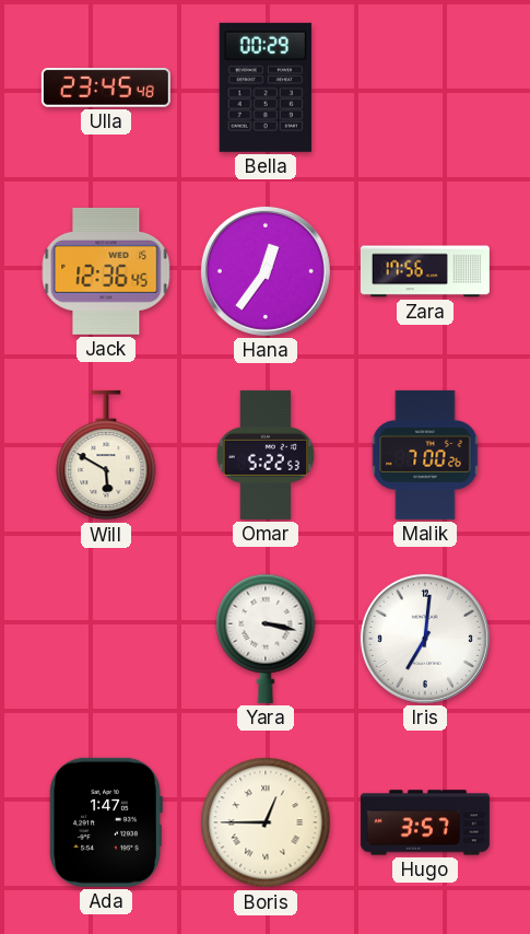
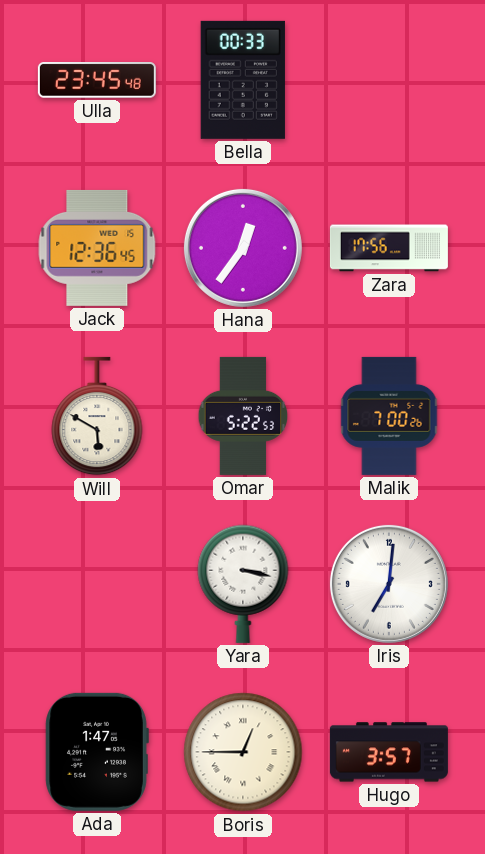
Bella: 00:29 -> 00:33
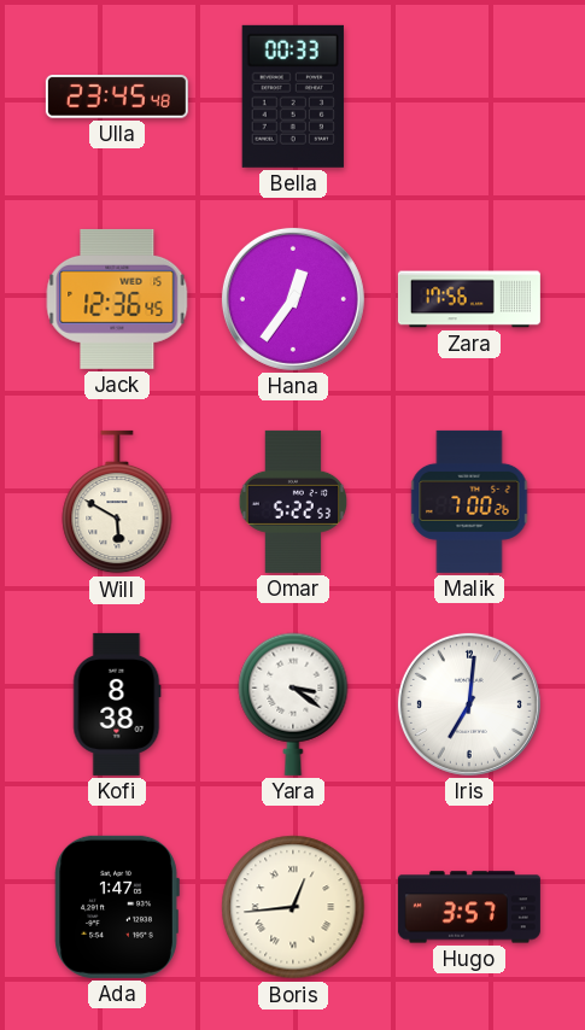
Kofi: none -> 8:38
Yara: 3:17 -> 3:21
Boris: 12:45 -> 12:44
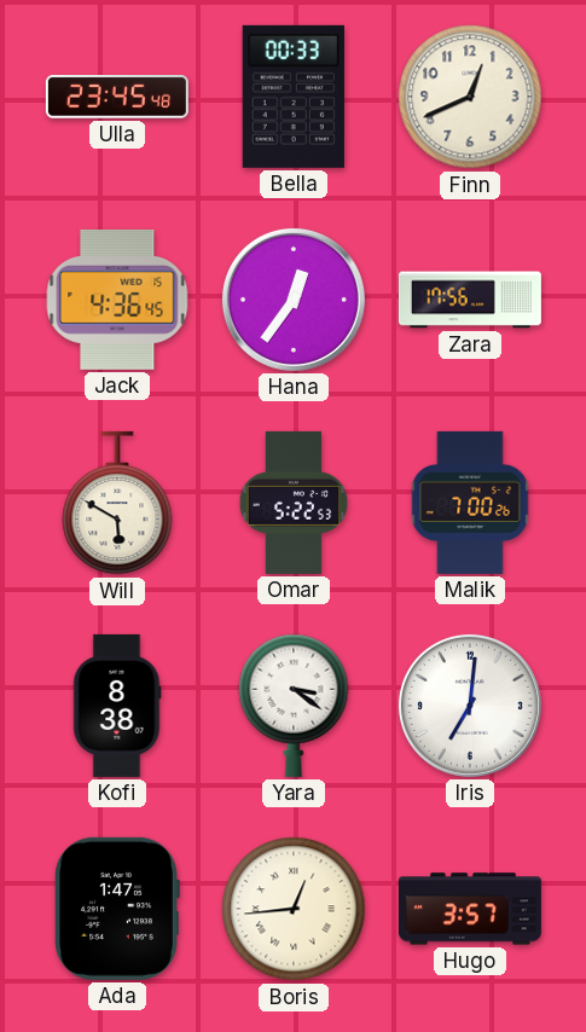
Finn: none -> 12:41
Jack: 12:36 -> 4:36
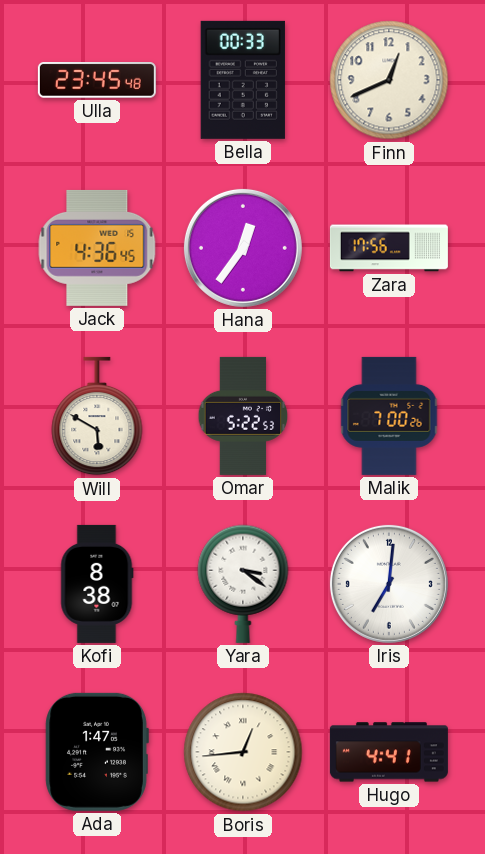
Hugo: 3:57 -> 4:41
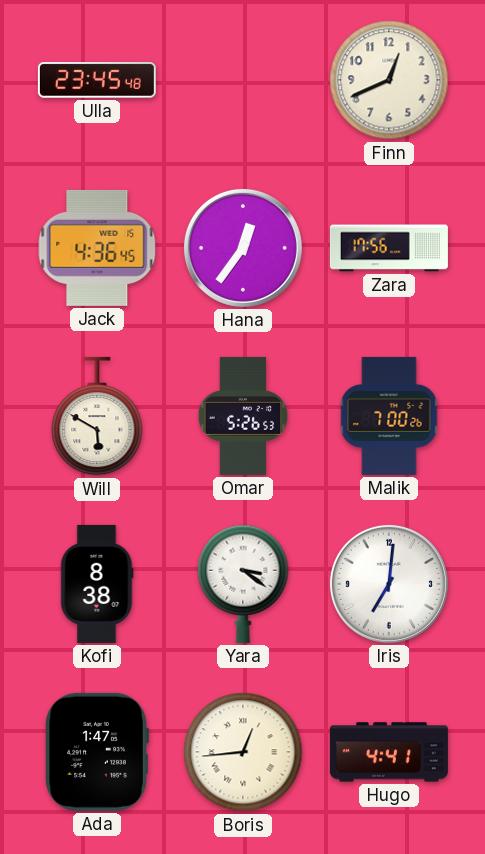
Bella: 00:33 -> none
Omar: 5:22 -> 5:26
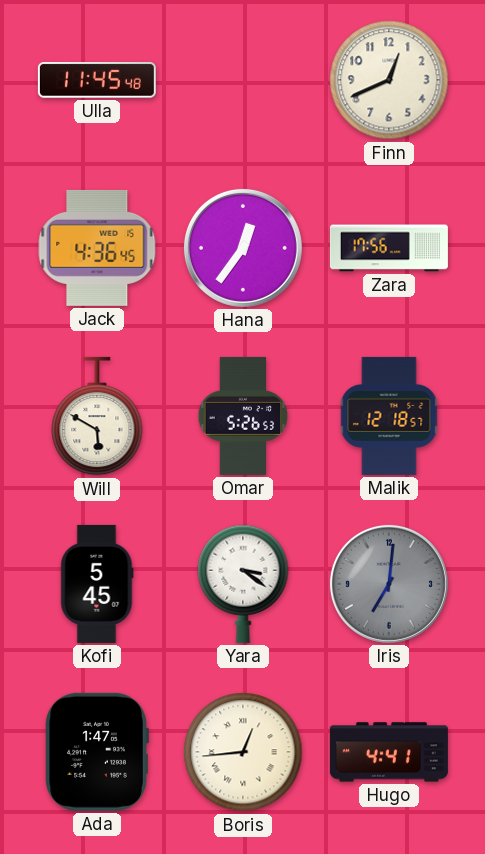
Ulla: 23:45 -> 11:45
Malik: 7:00 -> 12:18
Kofi: 8:38 -> 5:45
Iris dial: white -> grey
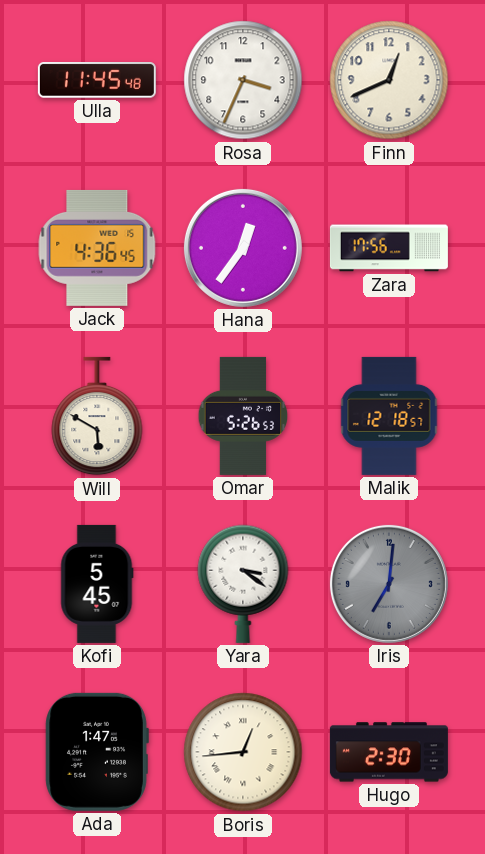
Rosa: none -> 3:34
Hugo: 4:41 -> 2:30
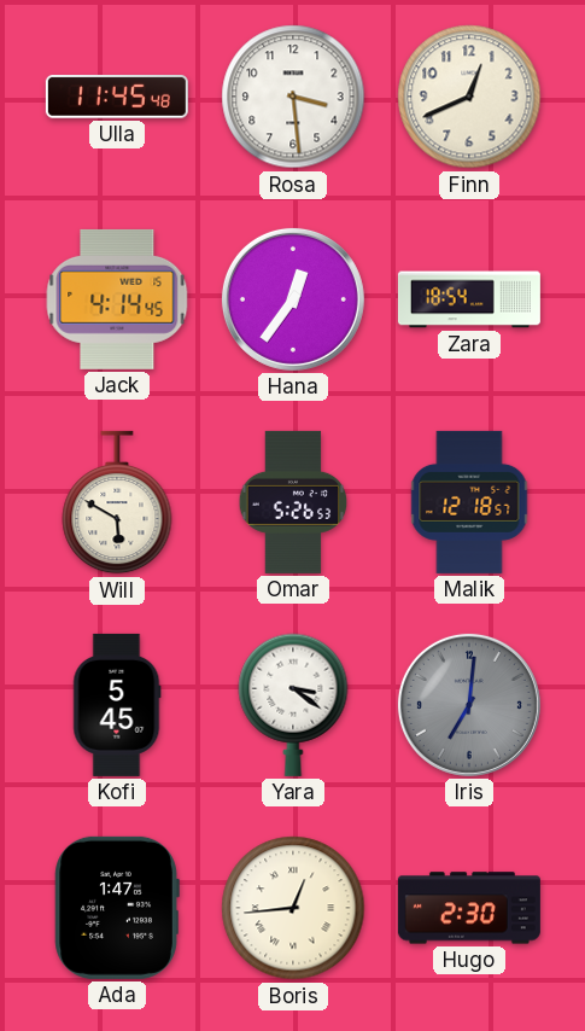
Rosa: 3:34 -> 3:29
Jack: 4:36 -> 4:14
Zara: 17:56 -> 18:54
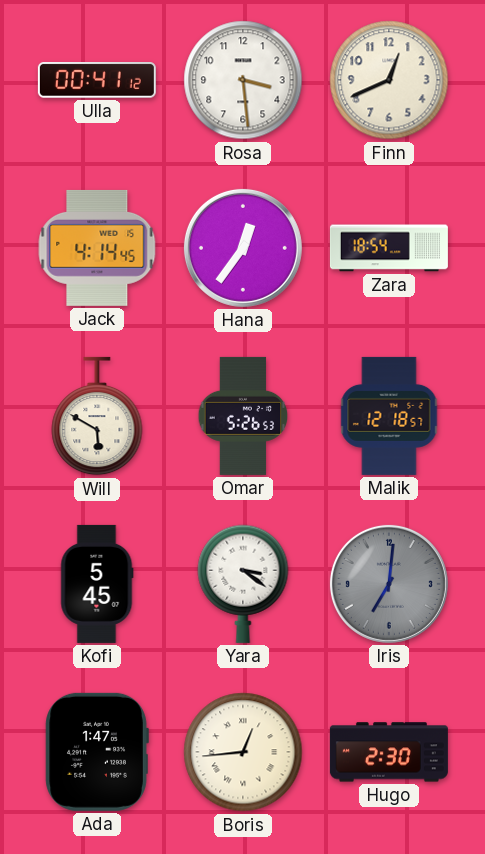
Ulla: 11:45 -> 00:41
